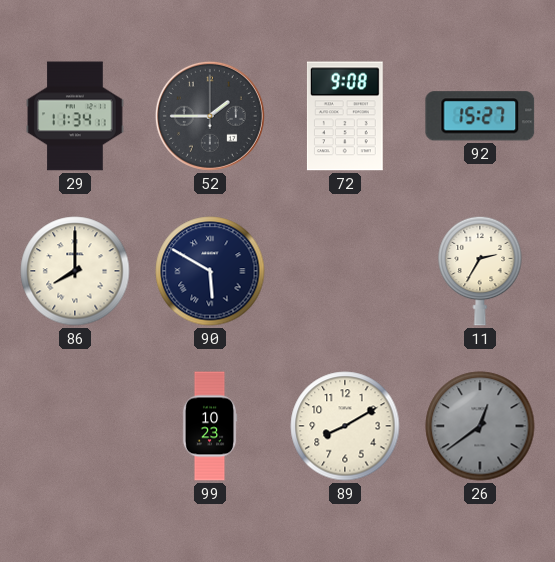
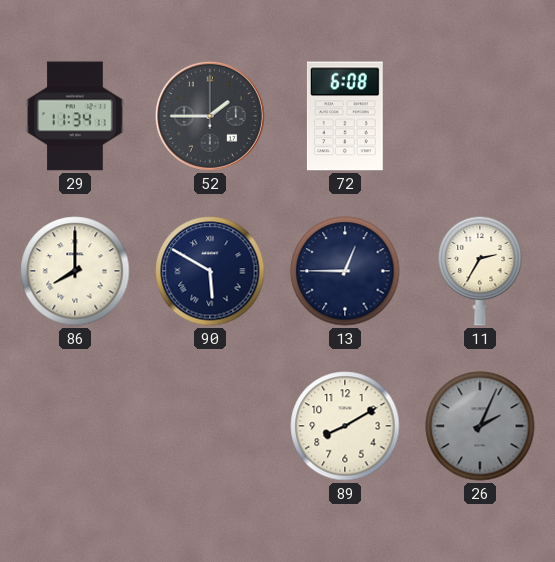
72: 9:08 -> 6:08
92: 15:27 -> none
13: none -> 12:45
99: 10:23 -> none
26: 12:39 -> 2:04
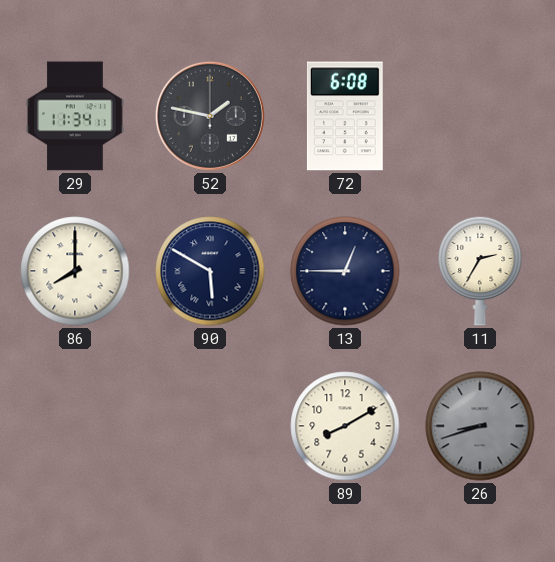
52: 1:45 -> 1:47
26: 2:04 -> 8:42
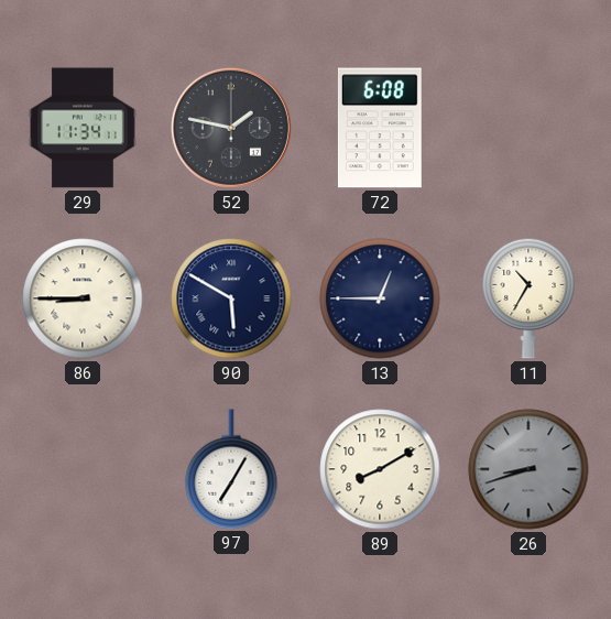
86: 8:00 -> 8:45
11: 2:35 -> 10:35
97: none -> 7:05
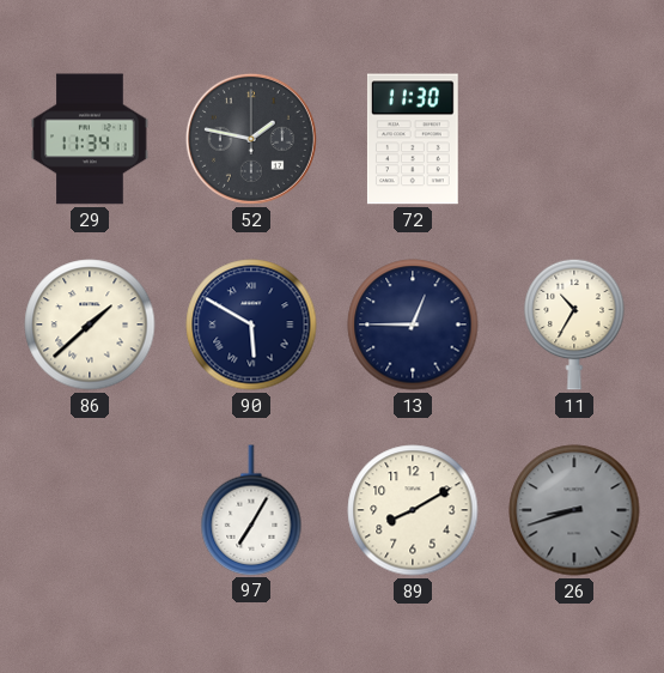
72: 6:08 -> 11:30
86: 8:45 -> 1:38
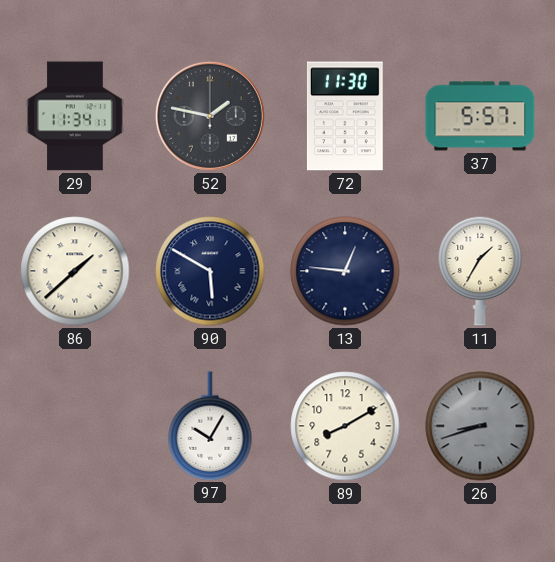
37: none -> 5:57
13: 12:45 -> 12:46
11: 10:35 -> 1:35
97: 7:05 -> 10:05
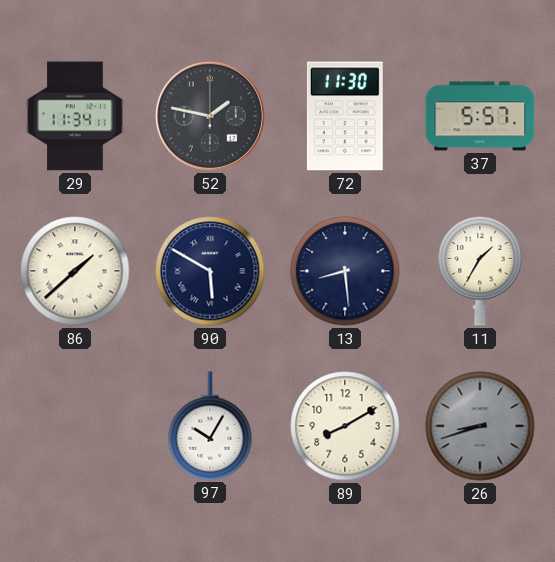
13: 12:46 -> 8:29
